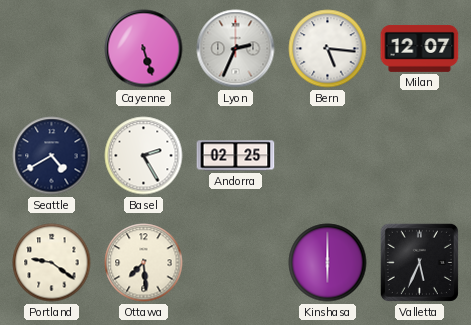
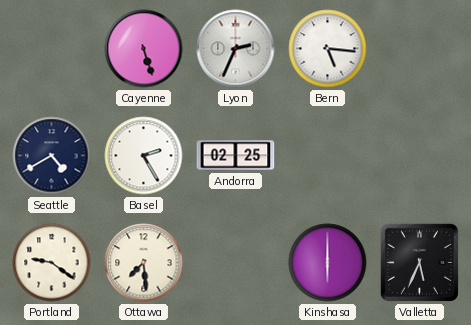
Milan: 12:07 -> none
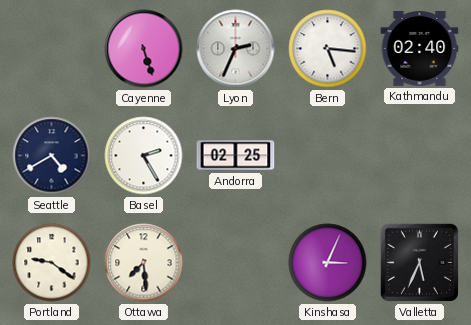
Kathmandu: none -> 02:40
Kinshasa: 6:00 -> 3:04
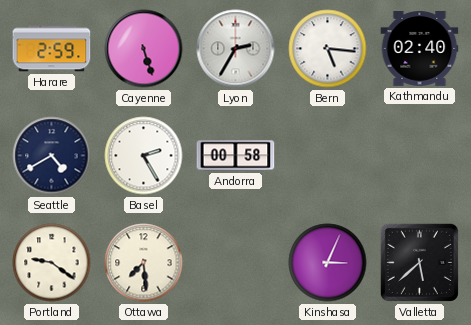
Harare: none -> 2:59
Lyon: 2:34 -> 2:35
Andorra: 02:25 -> 00:58
Valletta: 5:34 -> 5:38
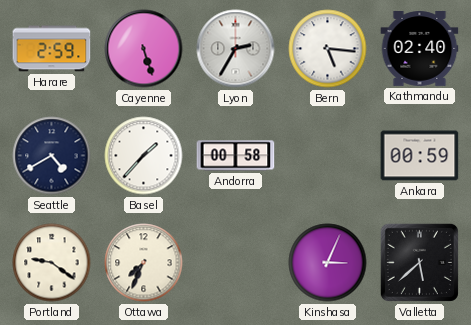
Basel: 2:25 -> 1:37
Ankara: none -> 00:59
Ottawa: 7:29 -> 7:34
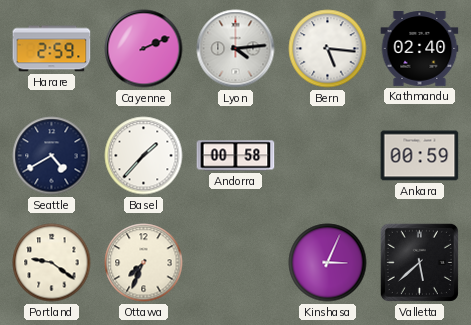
Cayenne: 5:27 -> 2:11
Lyon: 2:35 -> 4:14
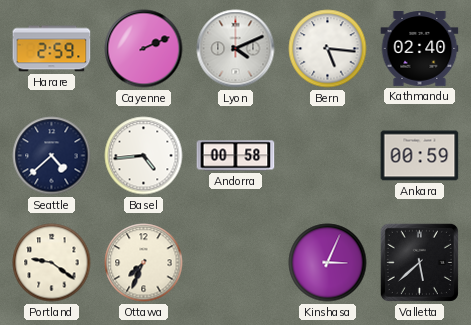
Lyon: 4:14 -> 4:11
Seattle: 4:40 -> 4:38
Basel: 1:37 -> 4:44
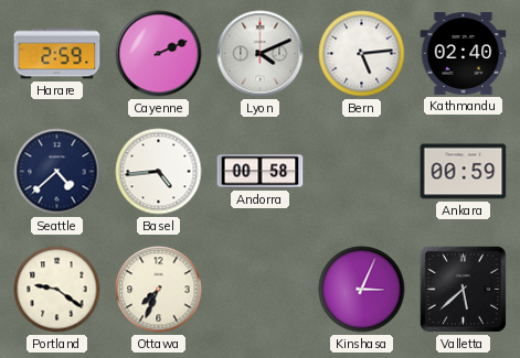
Bern: 5:16 -> 5:14
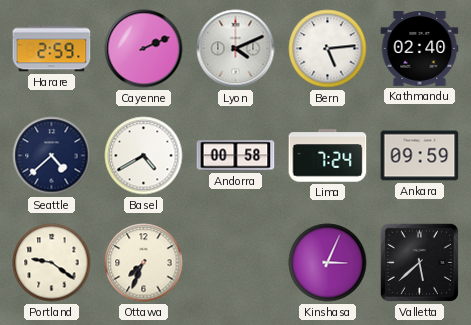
Basel: 4:44 -> 4:40
Lima: none -> 7:24
Ankara: 00:59 -> 09:59
